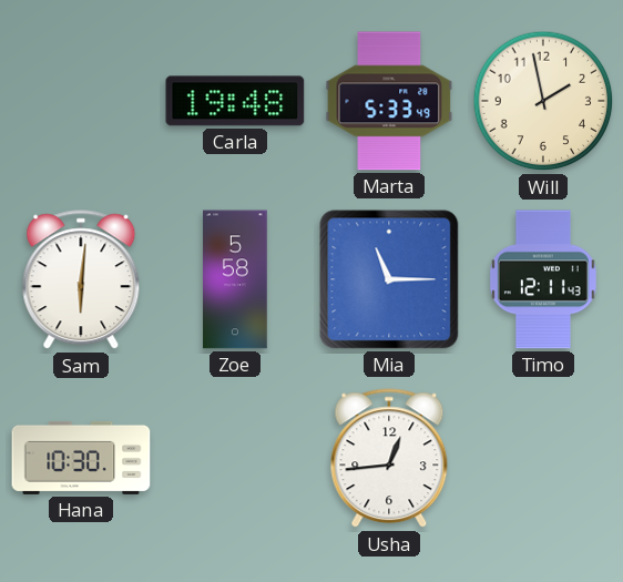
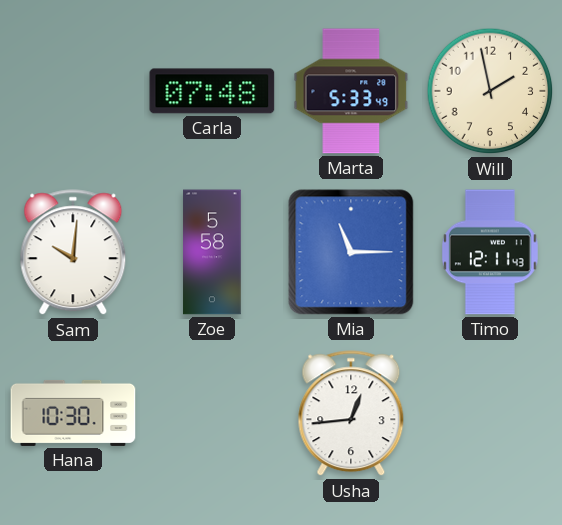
Carla: 19:48 -> 07:48
Sam: 6:01 -> 10:01
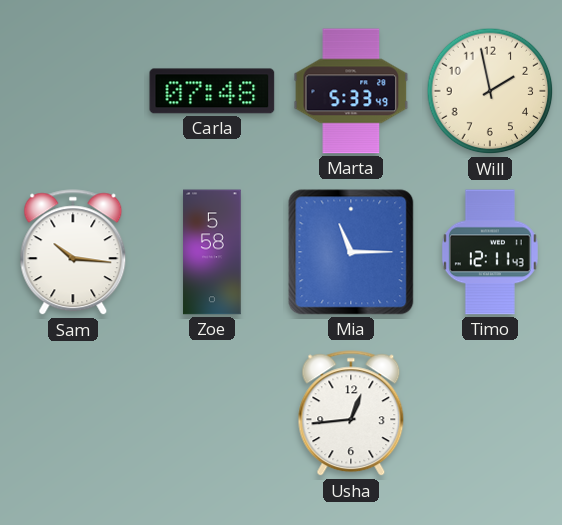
Sam: 10:01 -> 10:16
Hana: 10:30 -> none
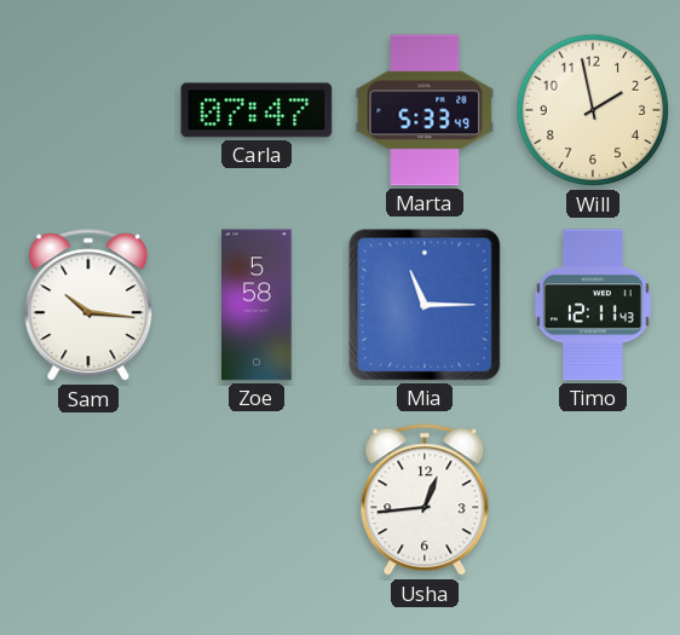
Carla: 07:48 -> 07:47
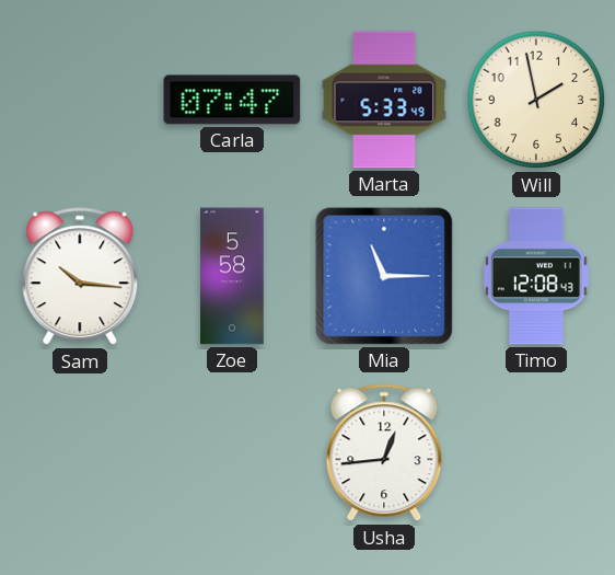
Timo: 12:11 -> 12:08
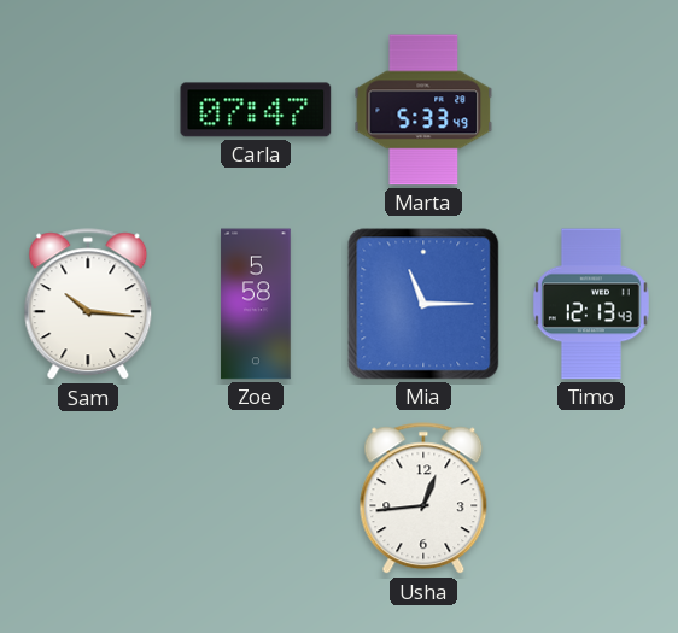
Will: 1:58 -> none
Timo: 12:08 -> 12:13
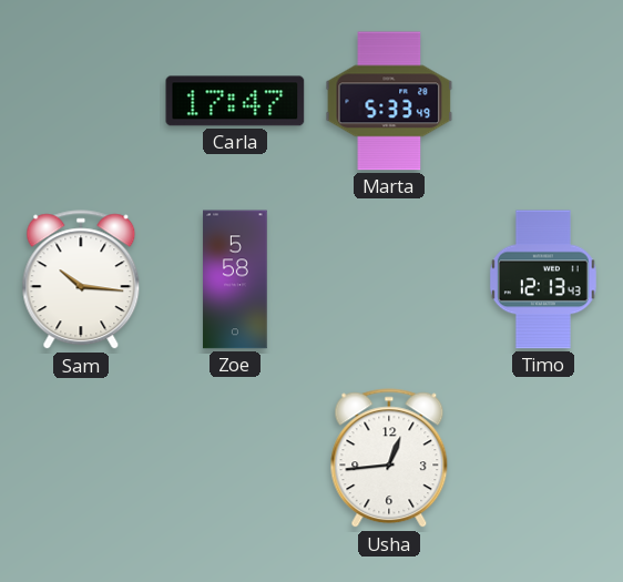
Carla: 07:47 -> 17:47
Mia: 11:15 -> none
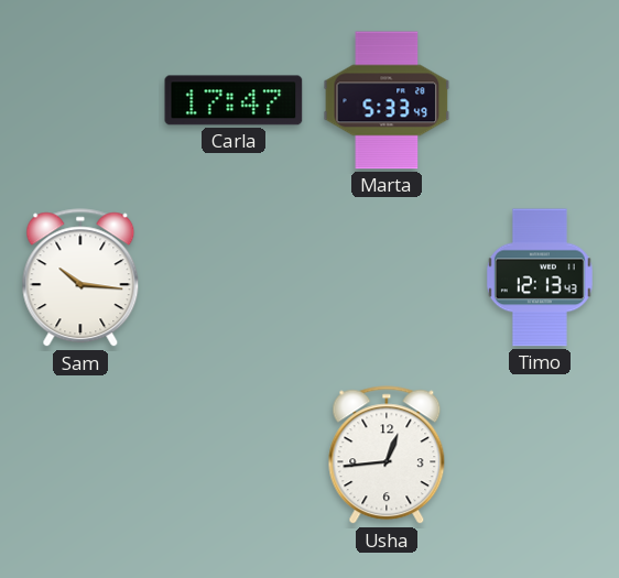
Zoe: 5:58 -> none
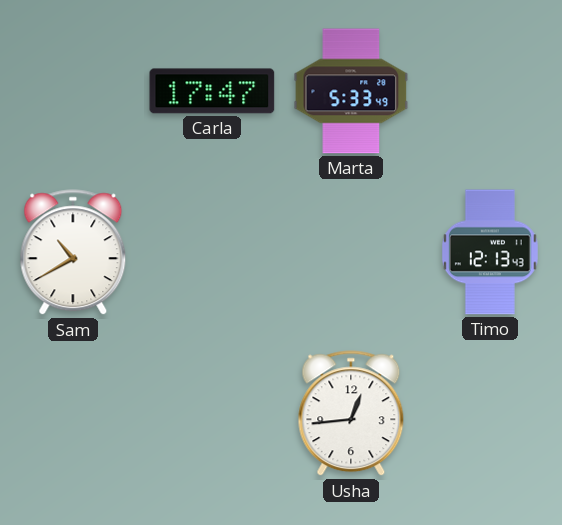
Sam: 10:16 -> 10:40
